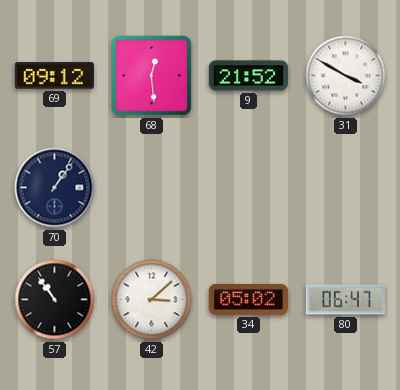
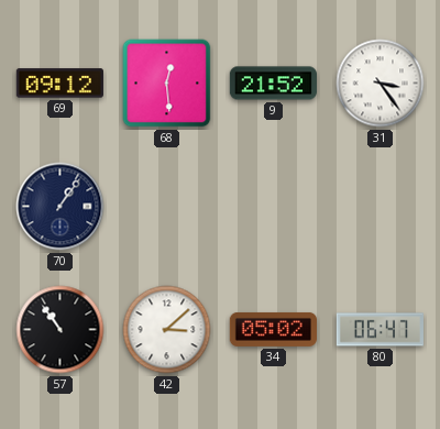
31: 3:50 -> 3:24
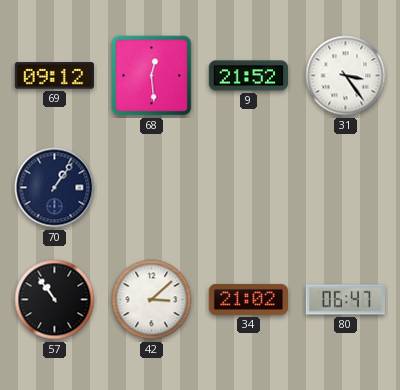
34: 05:02 -> 21:02
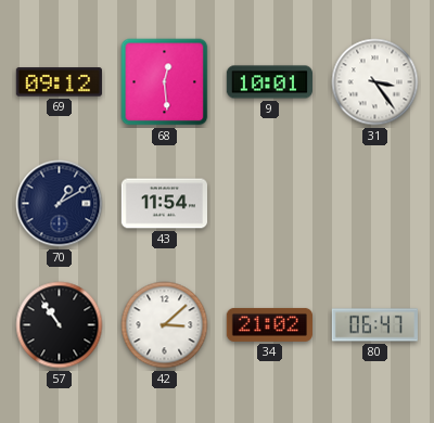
9: 21:52 -> 10:01
70: 1:06 -> 1:10
43: none -> 11:54
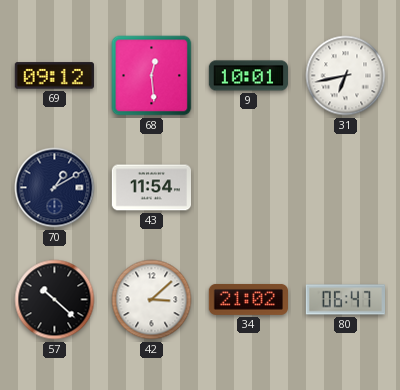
31: 3:24 -> 6:43
57: 10:54 -> 10:22
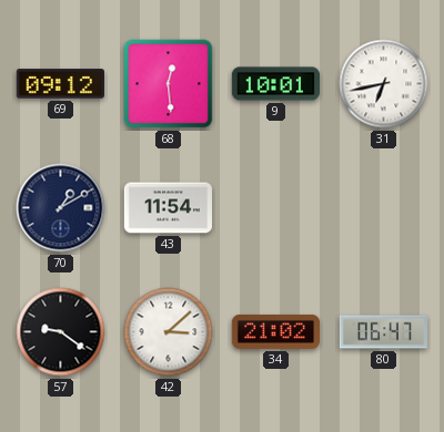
57: 10:22 -> 9:21
